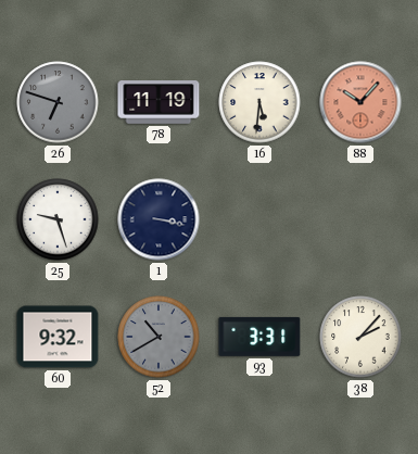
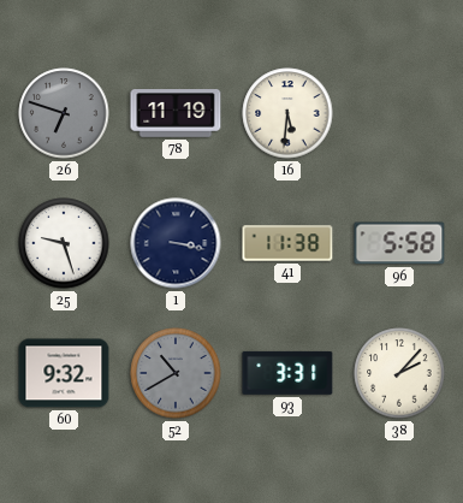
88: 10:07 -> none
41: none -> 11:38
96: none -> 5:58
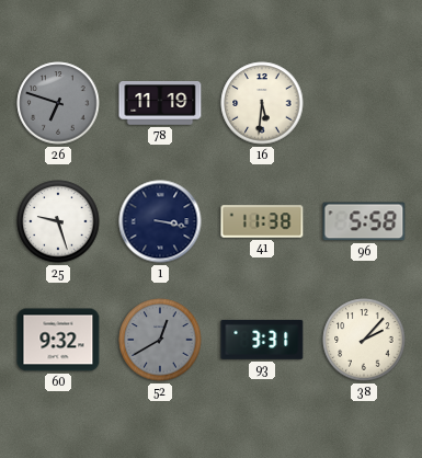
52: 10:40 -> 12:40
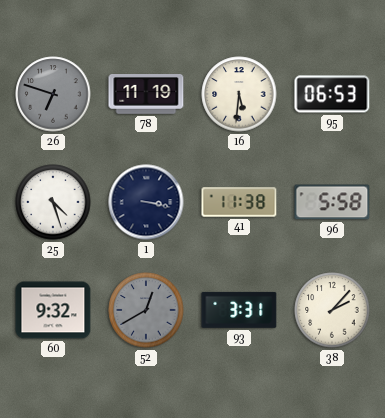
95: none -> 06:53
25: 9:27 -> 4:27
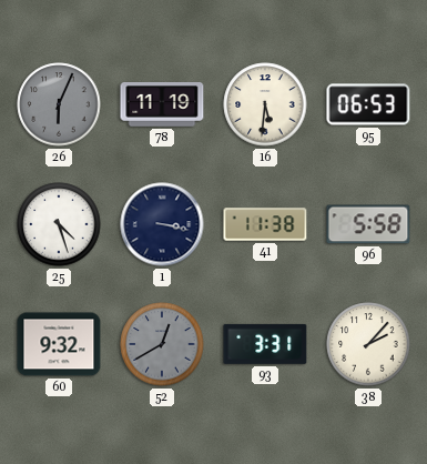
26: 6:48 -> 6:04
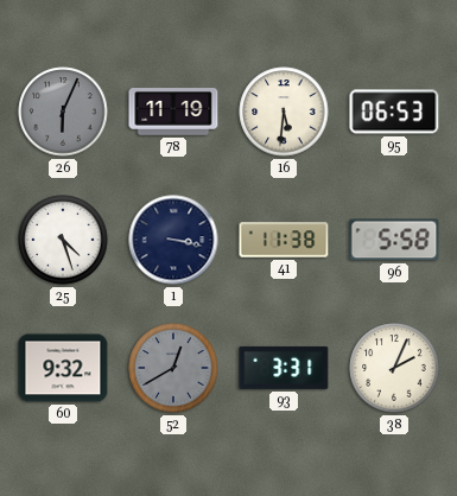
38: 2:07 -> 2:04
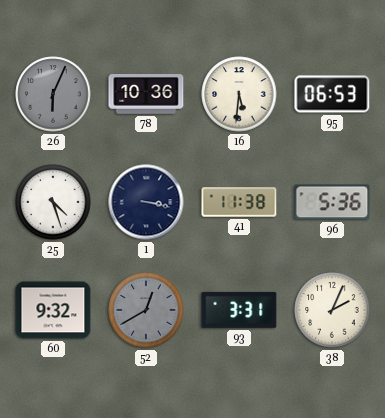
78: 11:19 -> 10:36
96: 5:58 -> 5:36
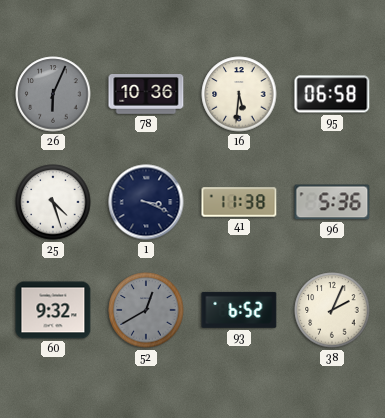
95: 06:53 -> 06:58
1: 3:17 -> 3:19
93: 3:31 -> 6:52
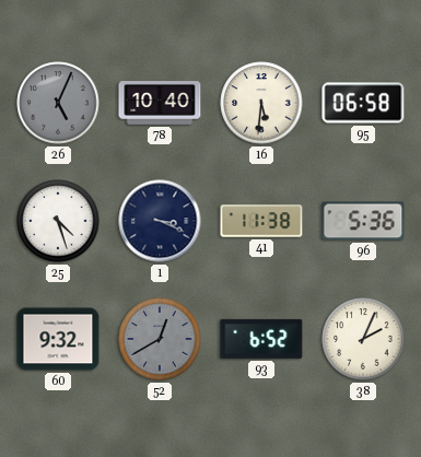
26: 6:04 -> 5:04
78: 10:36 -> 10:40
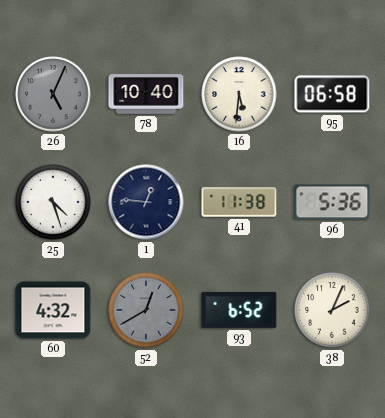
1: 3:19 -> 12:46
60: 9:32 -> 4:32
